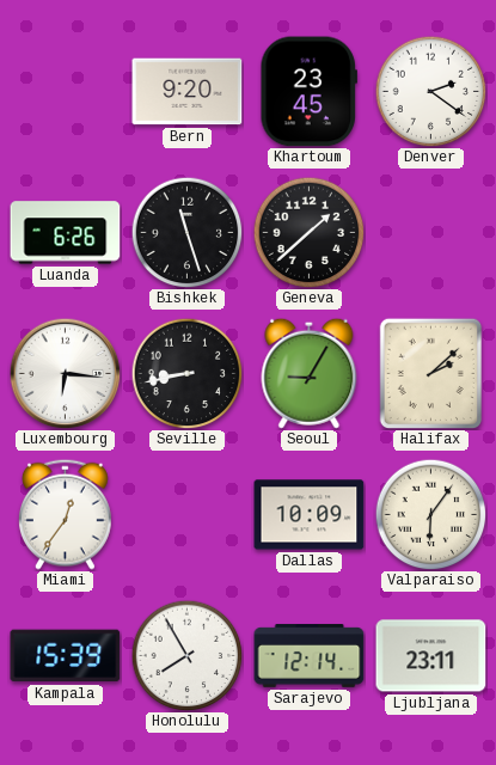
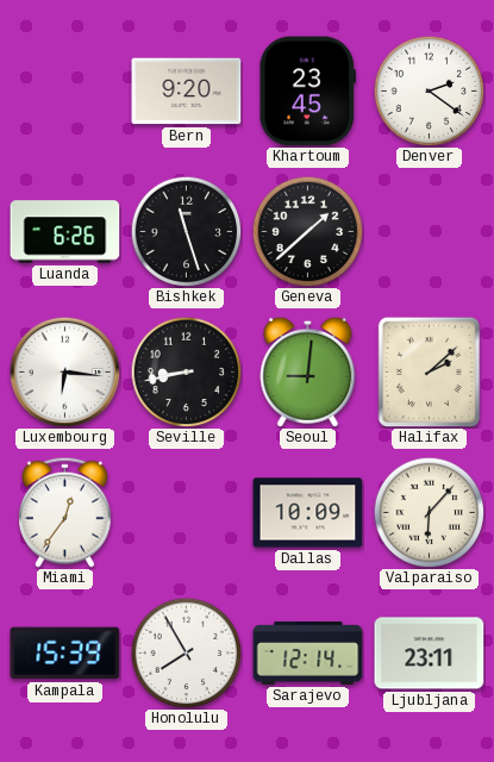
Seoul: 9:05 -> 9:01
Valparaiso: 6:06 -> 6:07
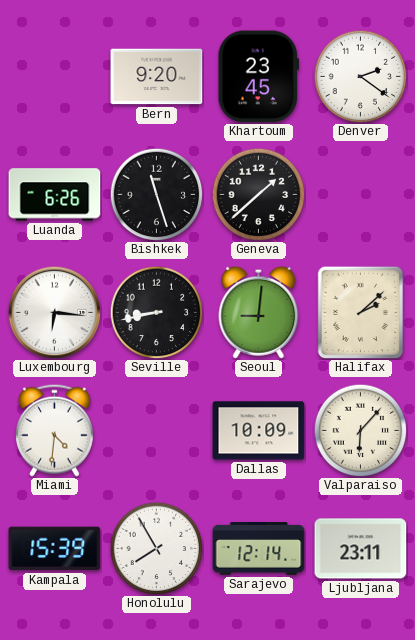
Miami: 12:36 -> 4:31
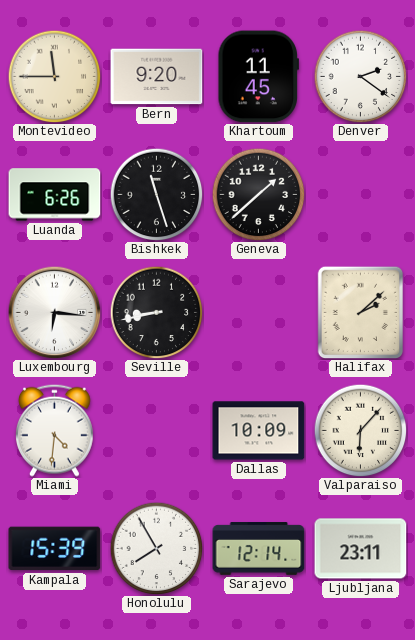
Montevideo: none -> 11:45
Khartoum: 23:45 -> 11:45
Seoul: 9:01 -> none
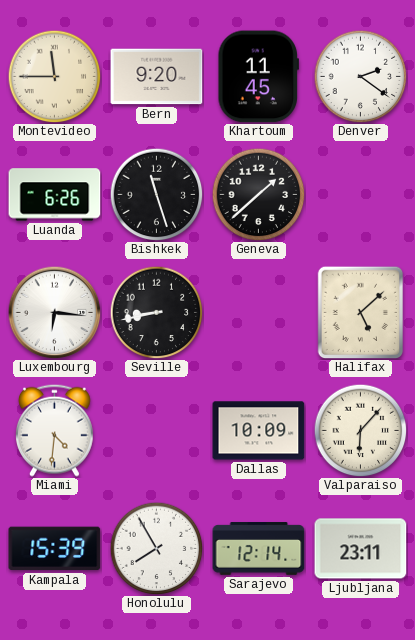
Halifax: 2:08 -> 5:08
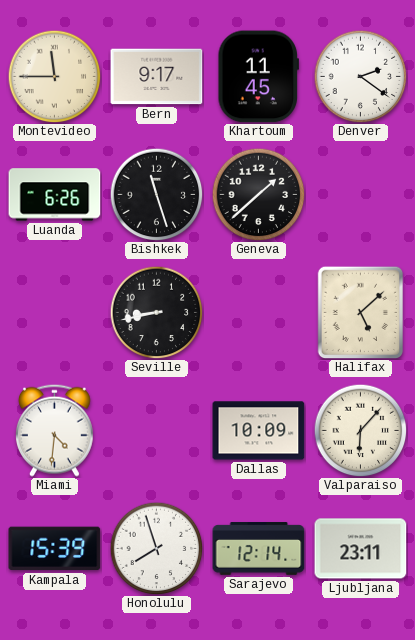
Bern: 9:20 -> 9:17
Luxembourg: 6:16 -> none
Honolulu: 7:55 -> 7:57
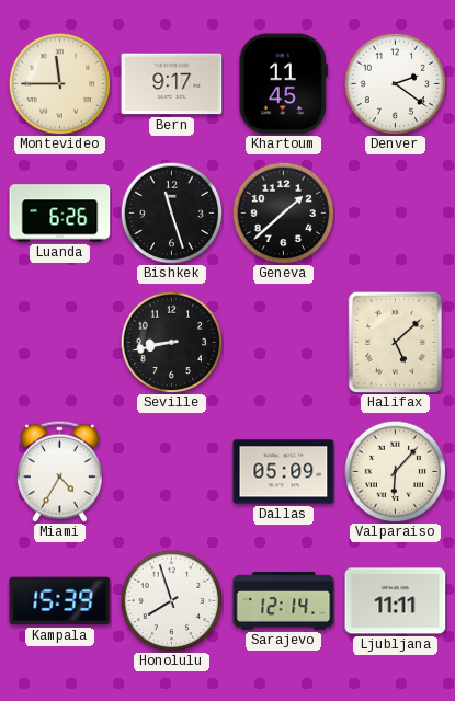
Miami: 4:31 -> 4:35
Dallas: 10:09 -> 05:09
Ljubljana: 23:11 -> 11:11
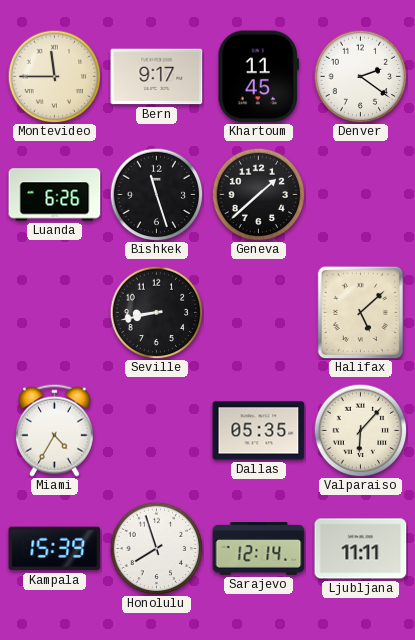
Dallas: 05:09 -> 05:35
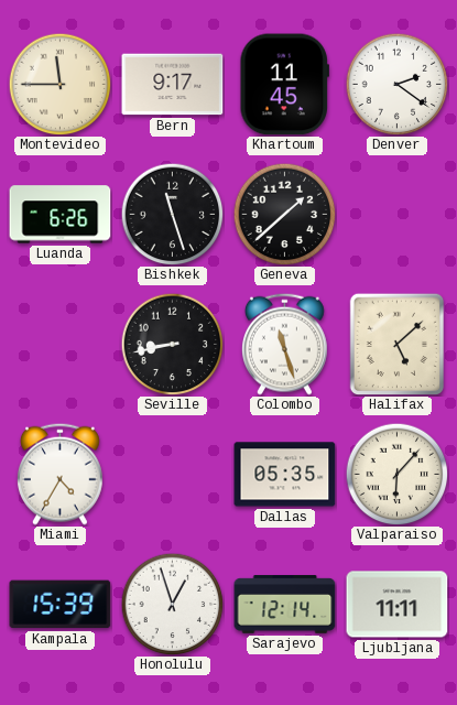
Colombo: none -> 11:27
Honolulu: 7:57 -> 12:57
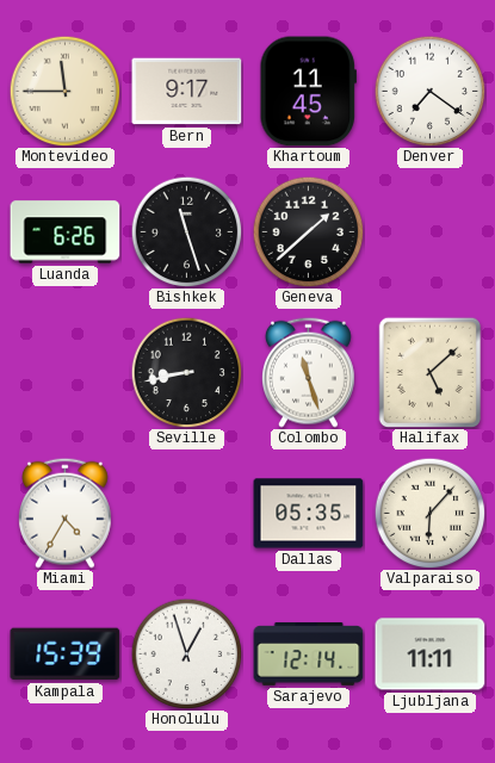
Denver: 2:21 -> 7:21
